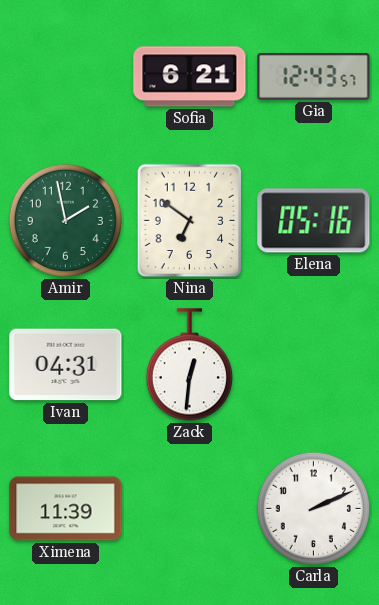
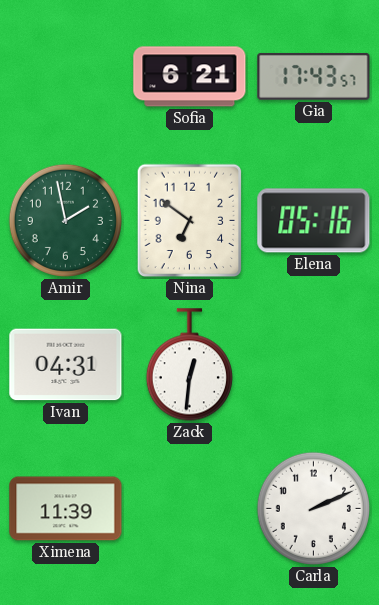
Gia: 12:43 -> 17:43
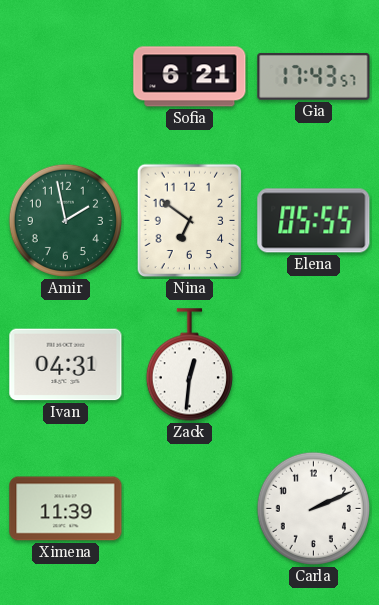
Elena: 05:16 -> 05:55
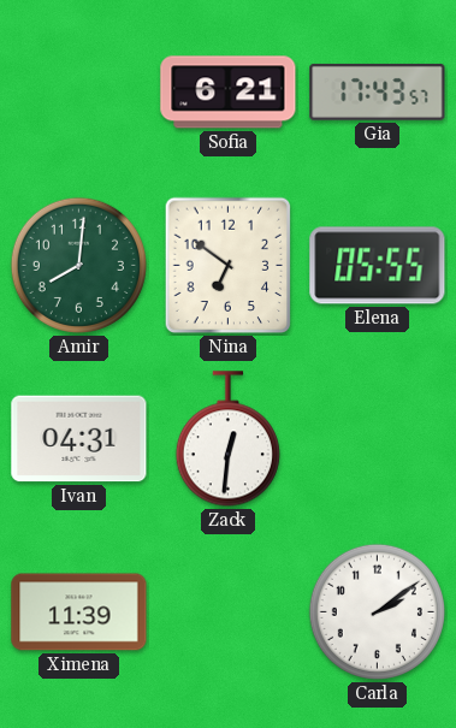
Amir: 1:58 -> 8:01
Carla: 2:11 -> 2:09
